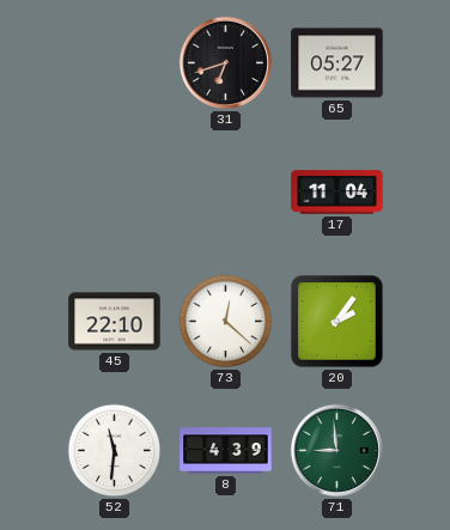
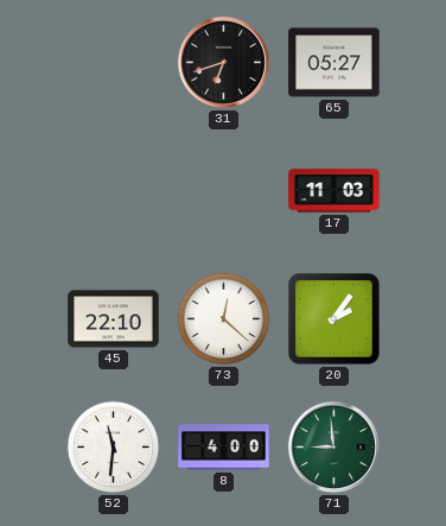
17: 11:04 -> 11:03
8: 4:39 -> 4:00
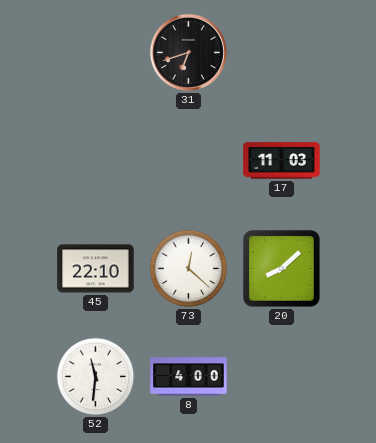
65: 05:27 -> none
20: 2:06 -> 8:08
71: 8:59 -> none
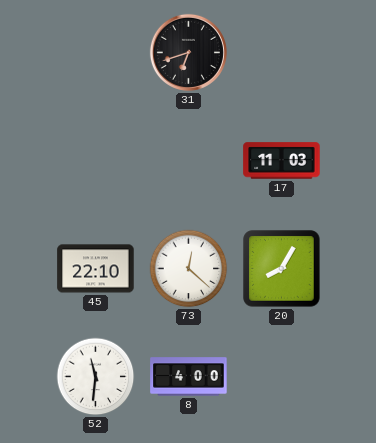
20: 8:08 -> 8:05
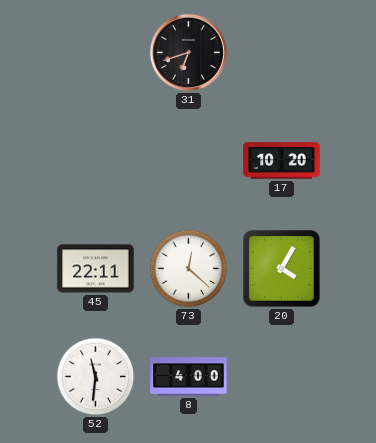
17: 11:03 -> 10:20
45: 22:10 -> 22:11
20: 8:05 -> 4:05
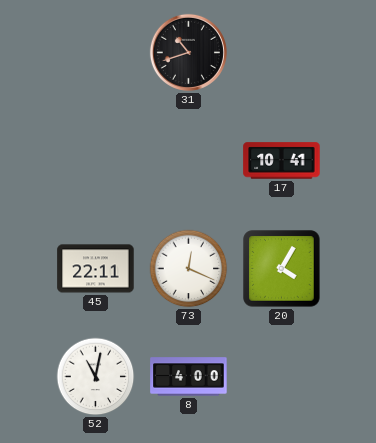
31: 6:42 -> 10:42
17: 10:20 -> 10:41
73: 12:22 -> 12:19
52: 11:31 -> 11:02
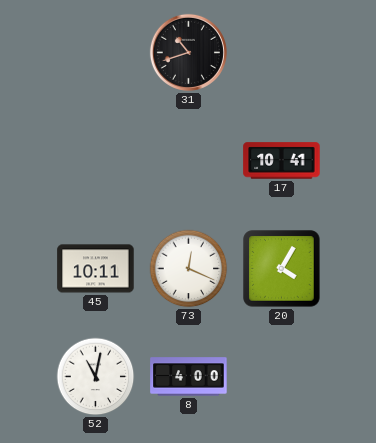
45: 22:11 -> 10:11
